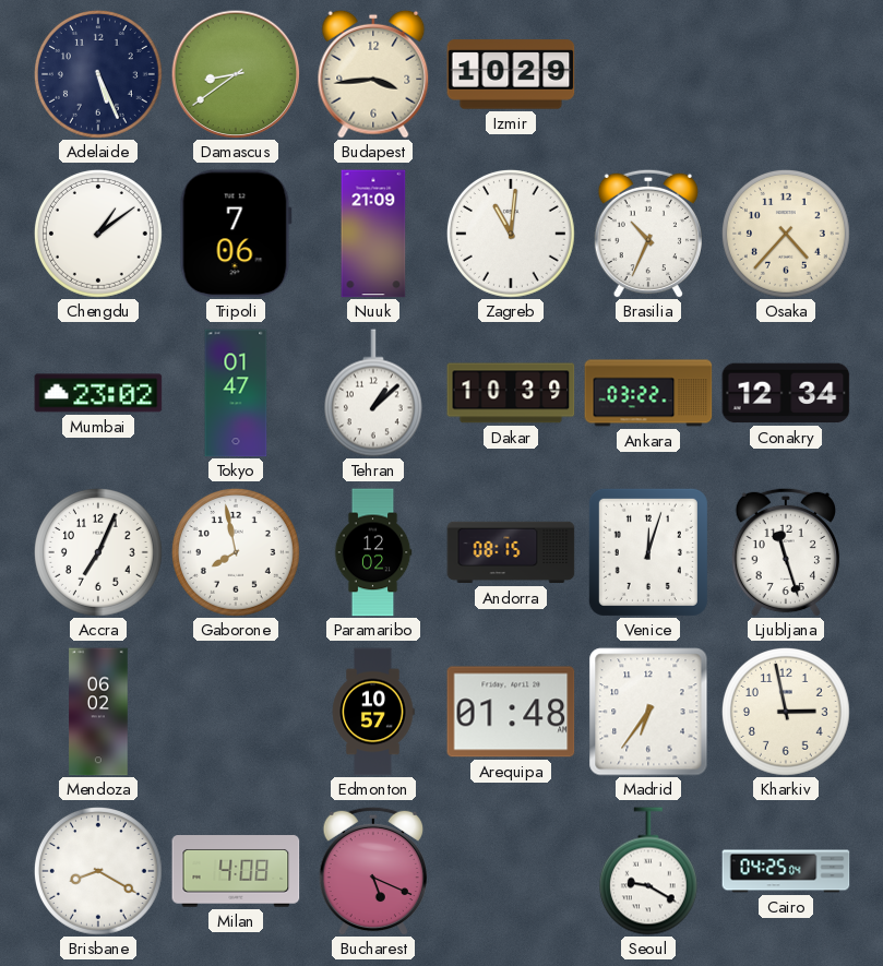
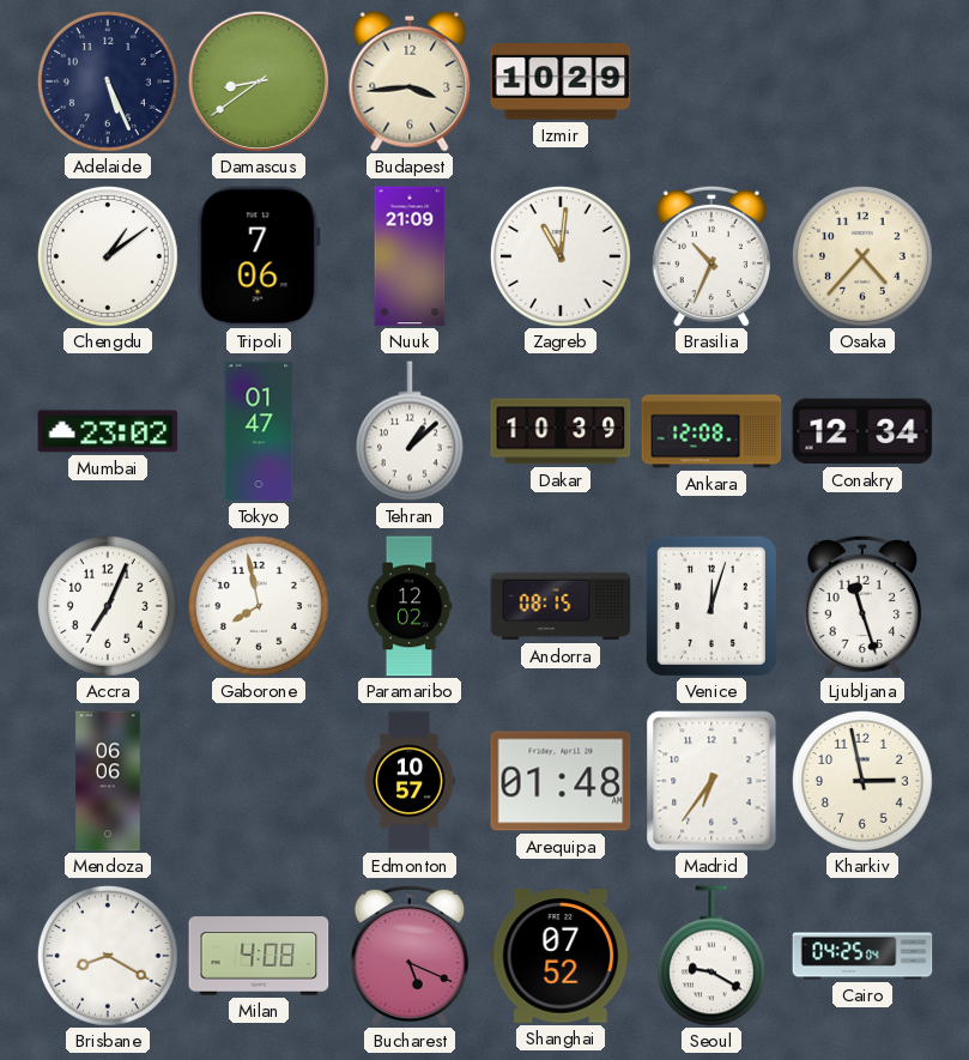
Ankara: 03:22 -> 12:08
Mendoza: 06:02 -> 06:06
Shanghai: none -> 07:52
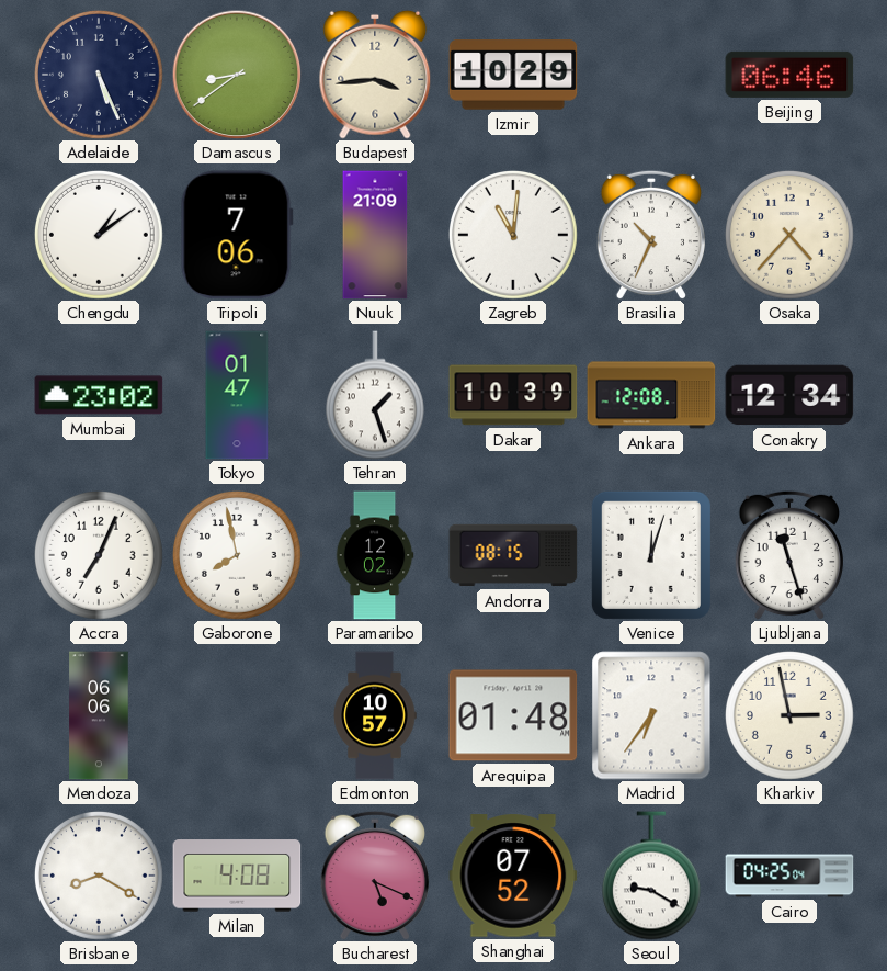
Beijing: none -> 06:46
Tehran: 1:08 -> 1:27
